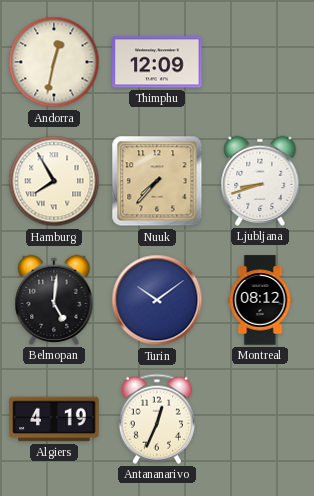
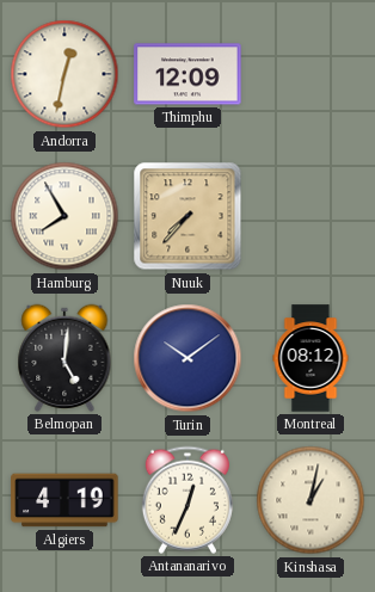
Ljubljana: 8:42 -> none
Kinshasa: none -> 1:02
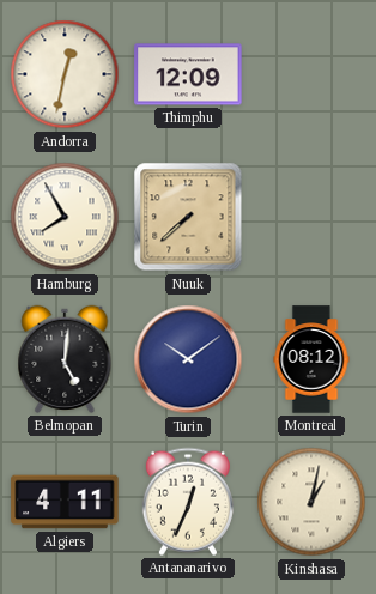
Nuuk: 7:37 -> 7:38
Algiers: 4:19 -> 4:11
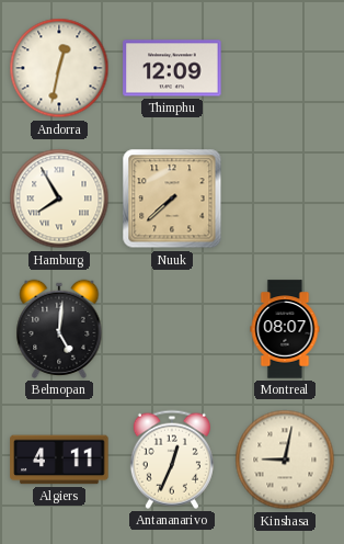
Turin: 10:09 -> none
Montreal: 08:12 -> 08:07
Kinshasa: 1:02 -> 9:02
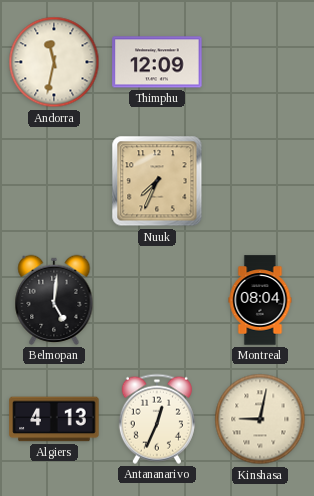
Andorra: 12:32 -> 11:32
Hamburg: 7:55 -> none
Nuuk: 7:38 -> 7:34
Montreal: 08:07 -> 08:04
Algiers: 4:11 -> 4:13
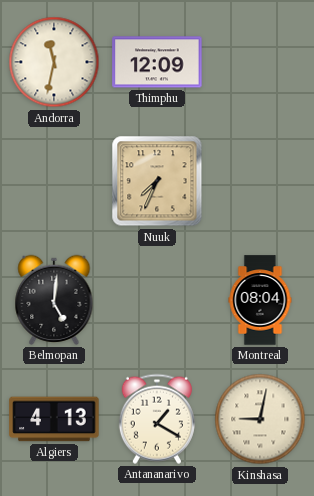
Antananarivo: 12:34 -> 1:20
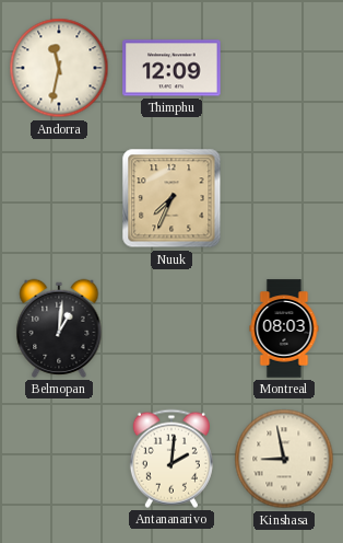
Belmopan: 5:01 -> 1:01
Montreal: 08:04 -> 08:03
Algiers: 4:13 -> none
Antananarivo: 1:20 -> 2:01
Kinshasa: 9:02 -> 8:58
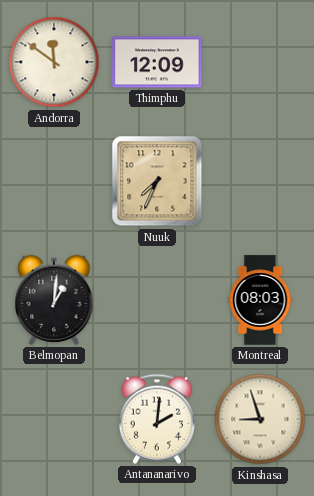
Andorra: 11:32 -> 11:51
Kinshasa: 8:58 -> 8:57
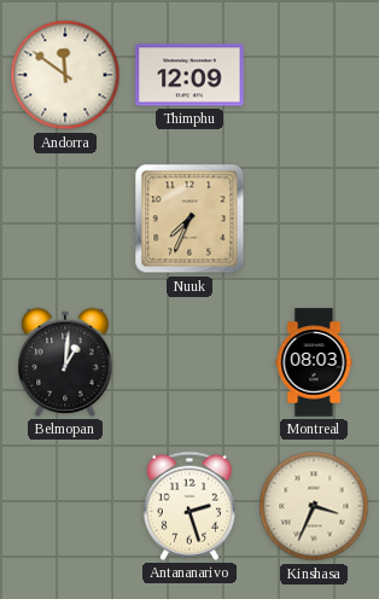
Antananarivo: 2:01 -> 2:27
Kinshasa: 8:57 -> 3:34
